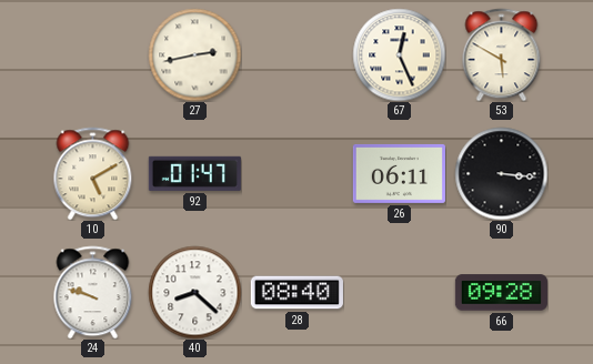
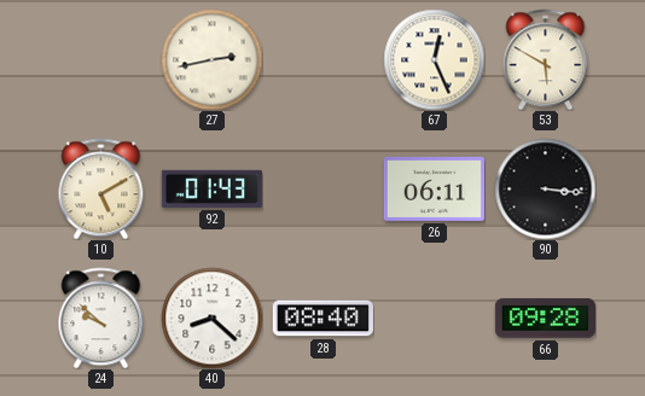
92: 01:47 -> 01:43
24: 9:48 -> 9:52
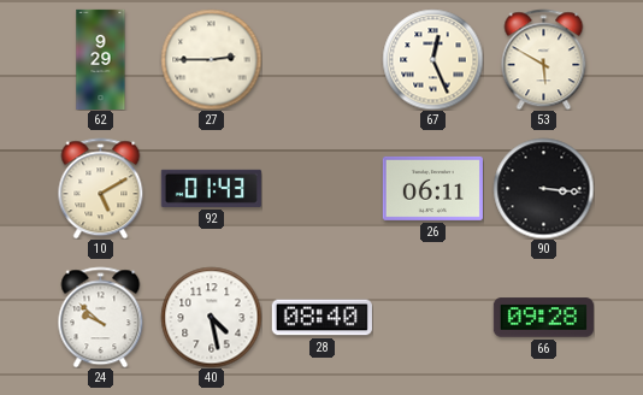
62: none -> 9:29
27: 2:43 -> 2:45
40: 8:22 -> 4:28
